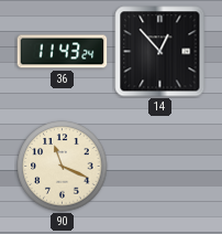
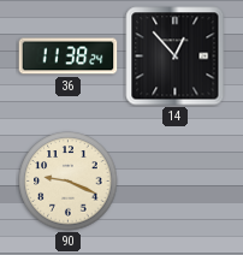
36: 11:43 -> 11:38
90: 11:19 -> 9:19
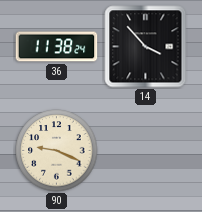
14: 12:53 -> 3:53
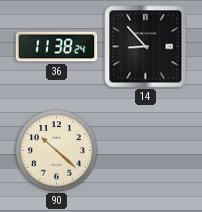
14: 3:53 -> 8:53
90: 9:19 -> 10:22
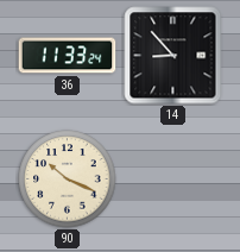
36: 11:38 -> 11:33
90: 10:22 -> 10:19
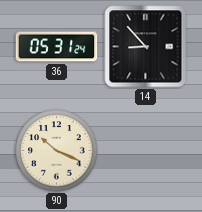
36: 11:33 -> 05:31
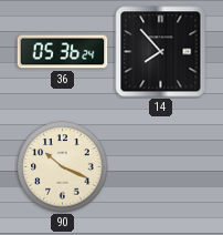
36: 05:31 -> 05:36
14: 8:53 -> 7:53
